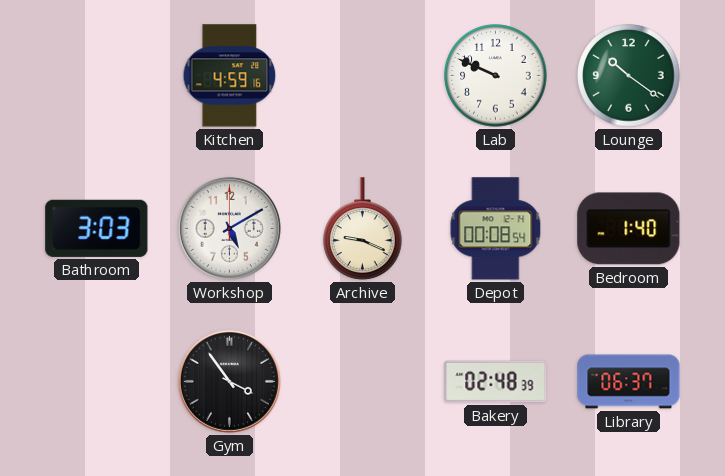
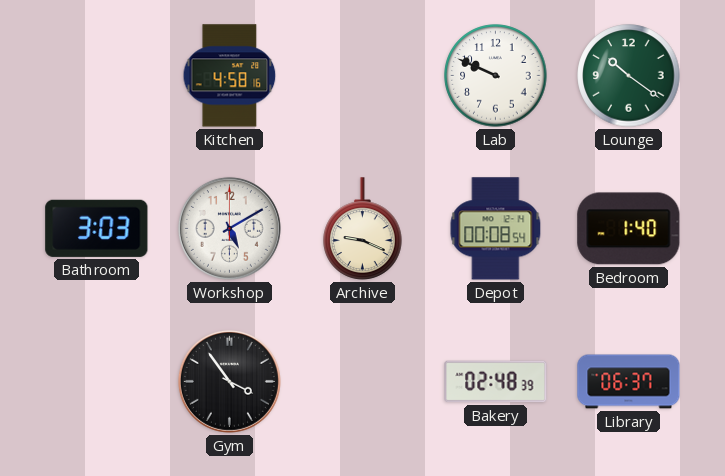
Kitchen: 4:59 -> 4:58
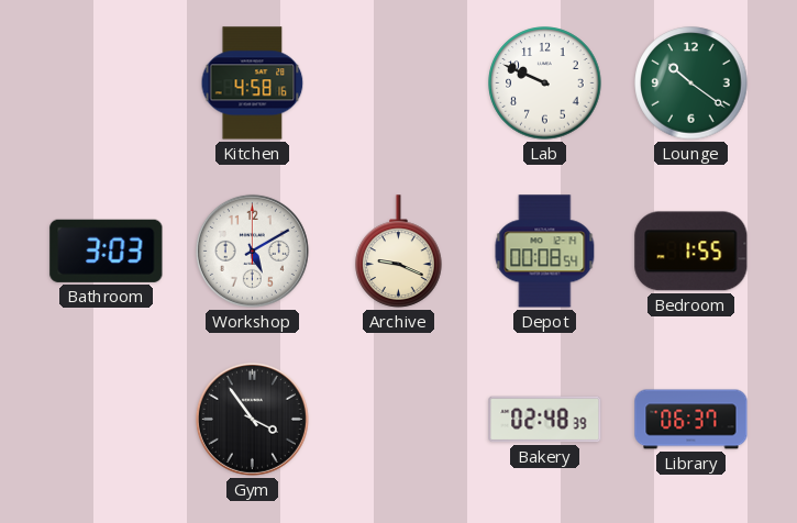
Bedroom: 1:40 -> 1:55
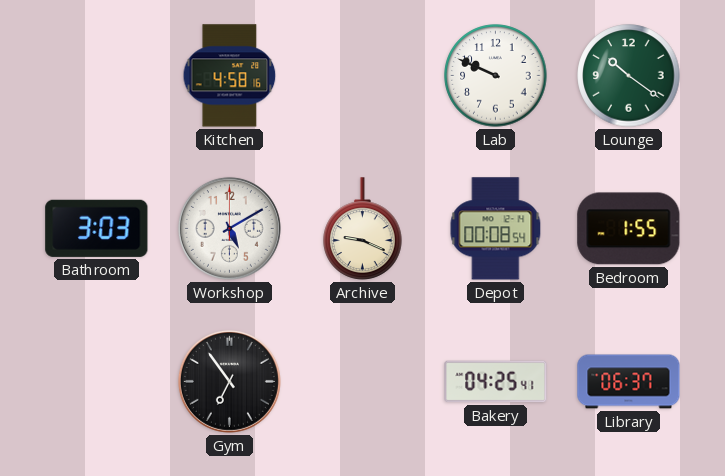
Gym: 3:54 -> 6:54
Bakery: 02:48 -> 04:25
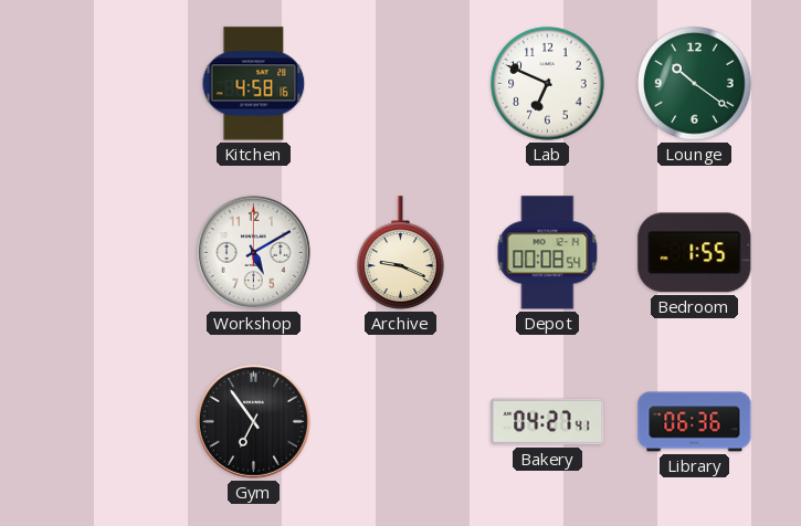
Lab: 9:49 -> 6:49
Bathroom: 3:03 -> none
Bakery: 04:25 -> 04:27
Library: 06:37 -> 06:36
